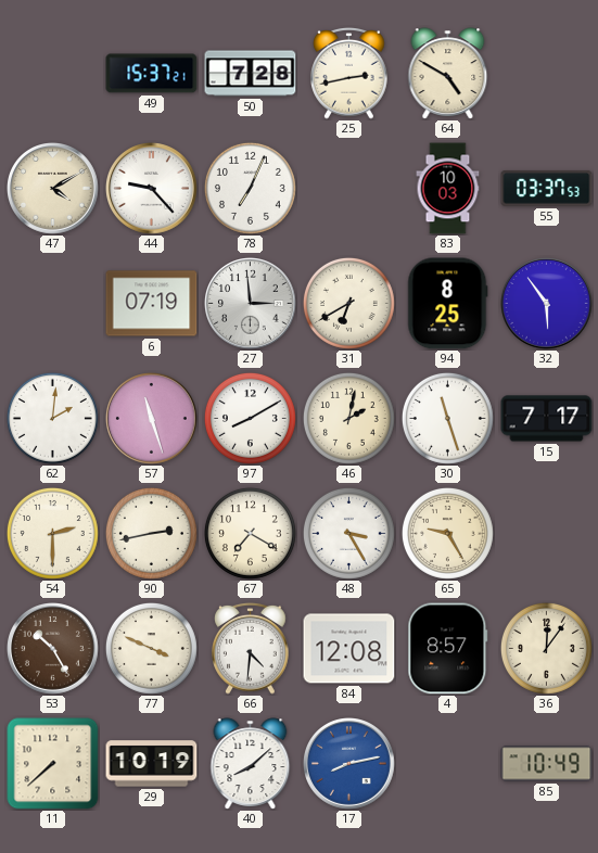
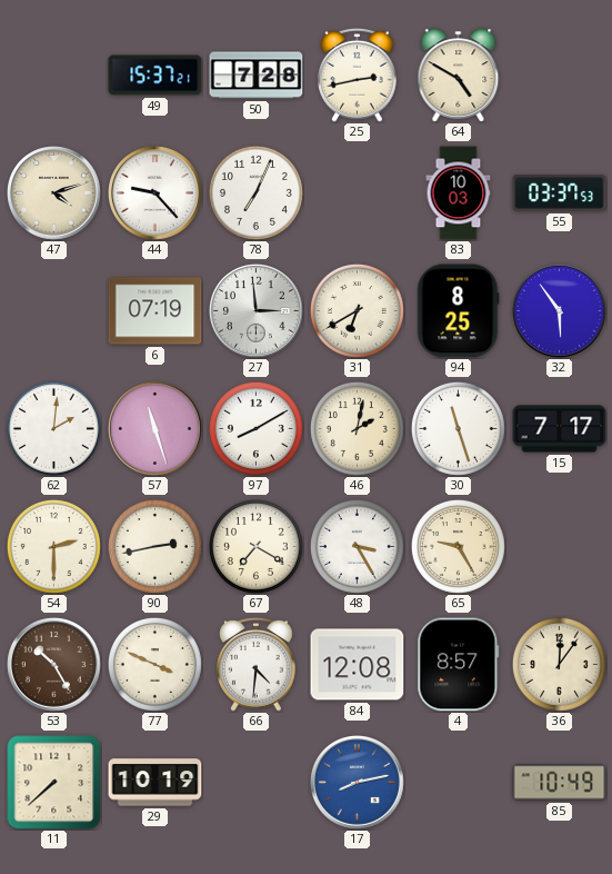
47: 4:10 -> 4:12
40: 8:08 -> none
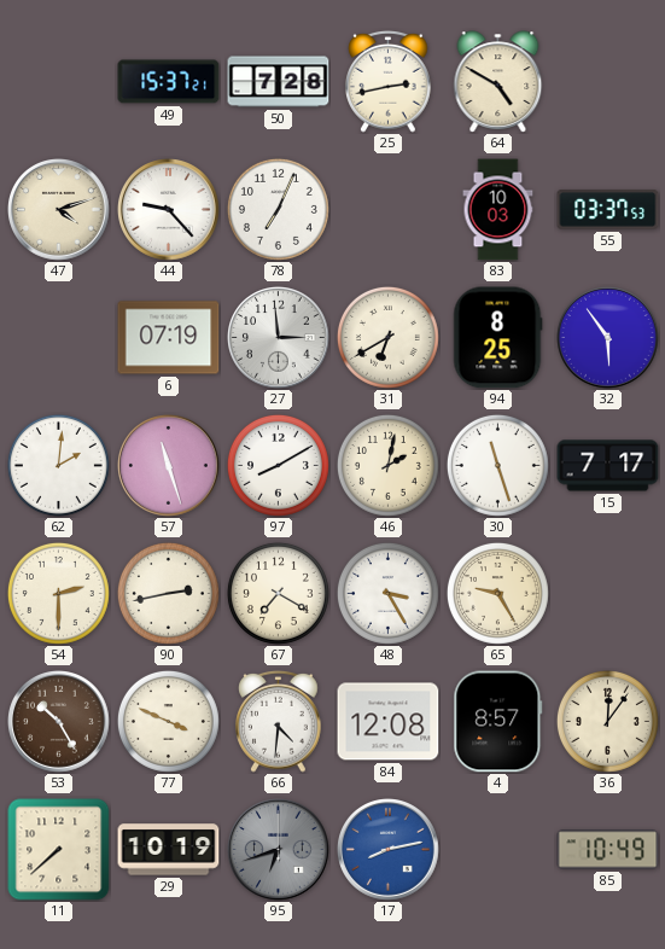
95: none -> 6:42
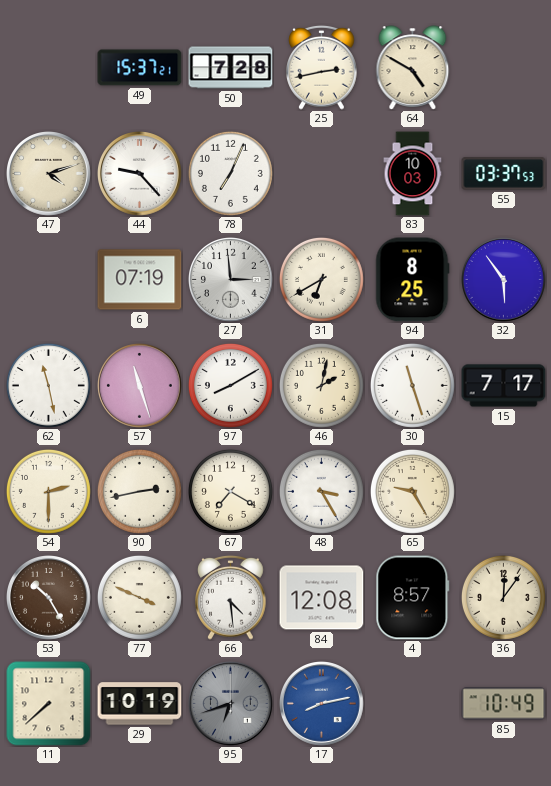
62: 2:01 -> 11:28
66: 4:31 -> 4:29
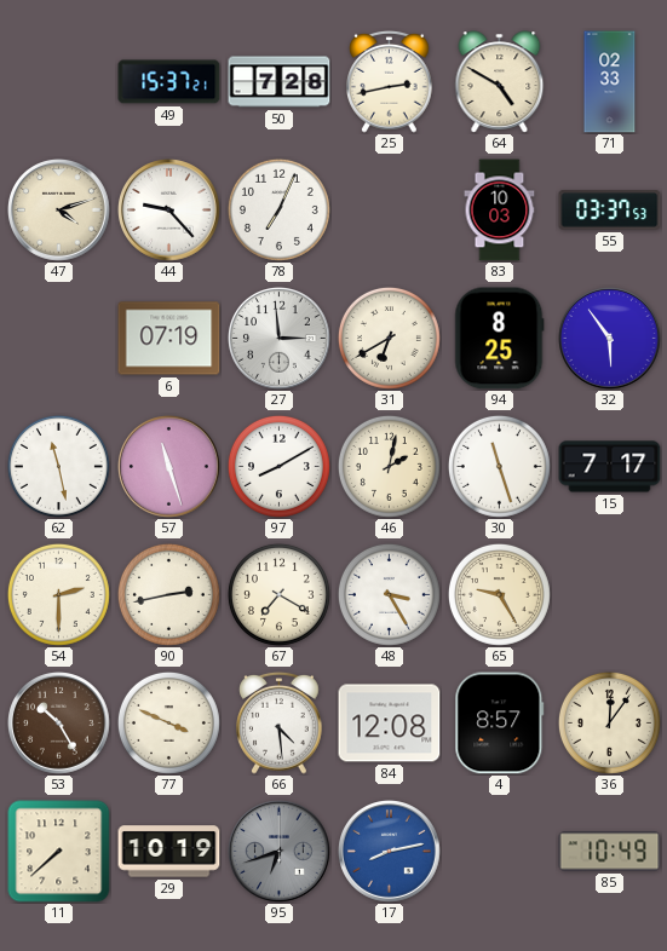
71: none -> 02:33
